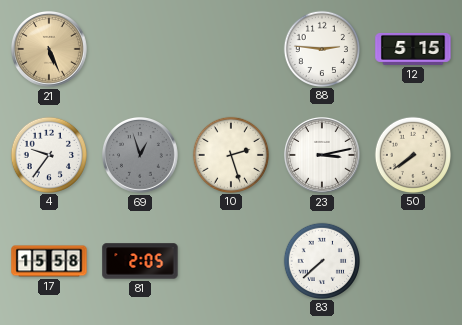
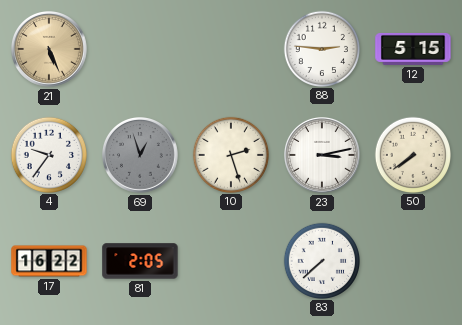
17: 15:58 -> 16:22
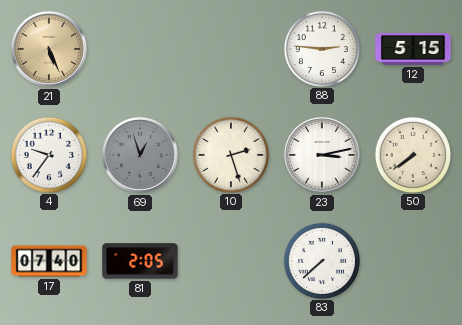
17: 16:22 -> 07:40
